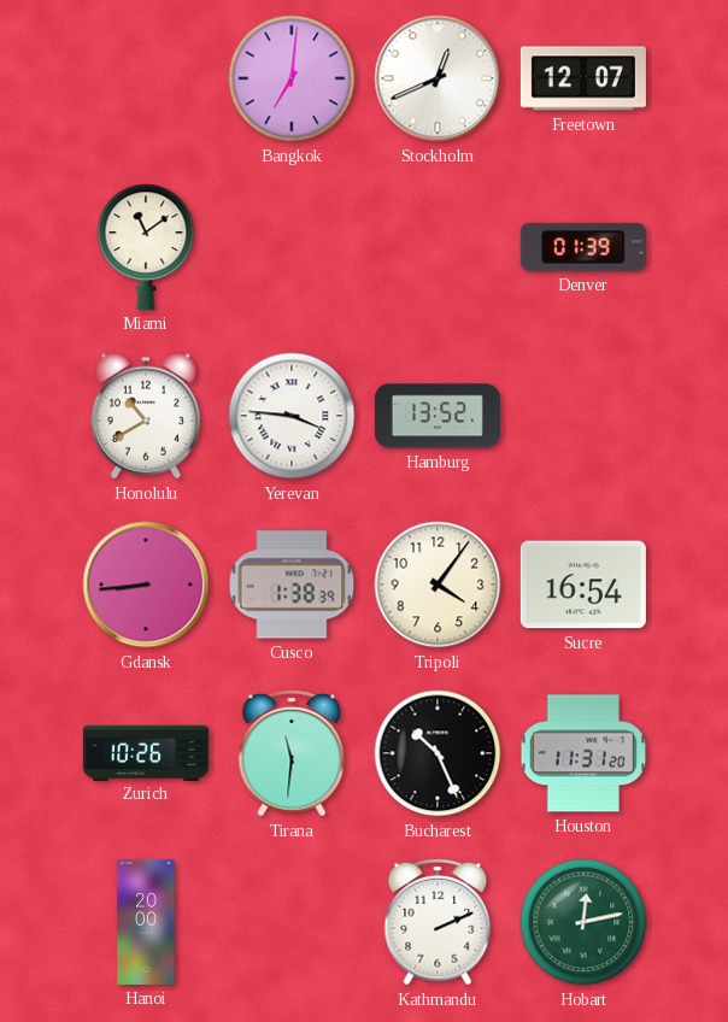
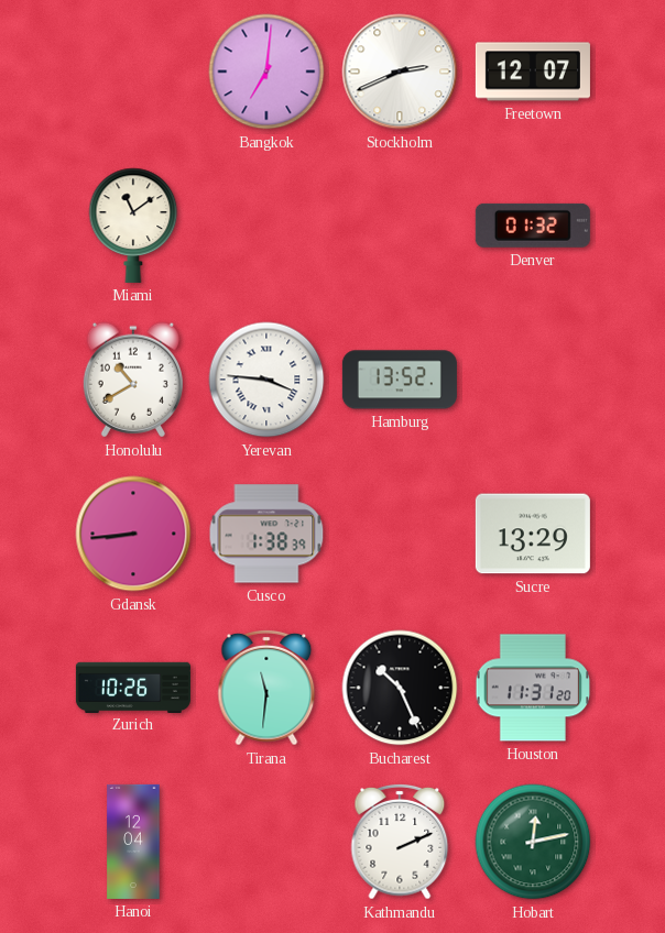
Stockholm: 12:41 -> 2:41
Denver: 01:39 -> 01:32
Tripoli: 4:06 -> none
Sucre: 16:54 -> 13:29
Hanoi: 20:00 -> 12:04
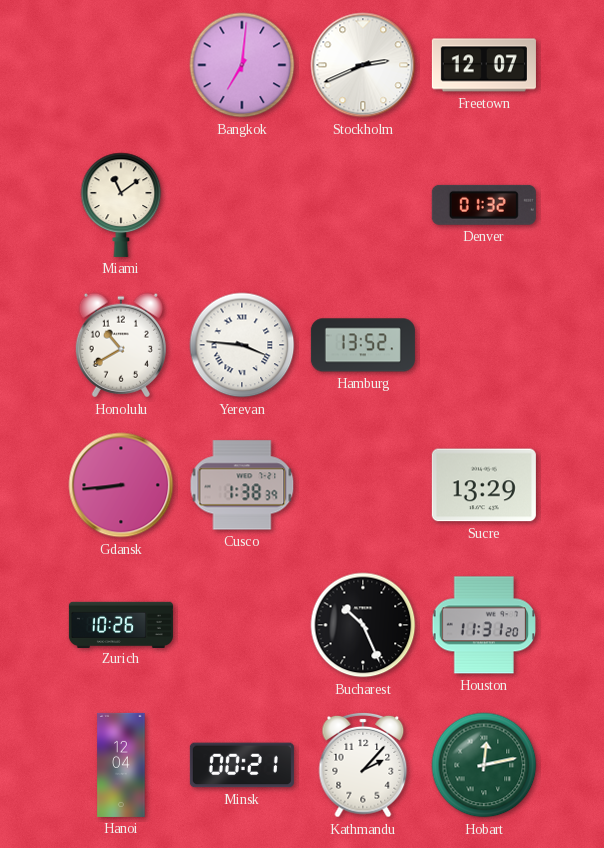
Tirana: 11:31 -> none
Minsk: none -> 00:21
Kathmandu: 2:11 -> 2:07
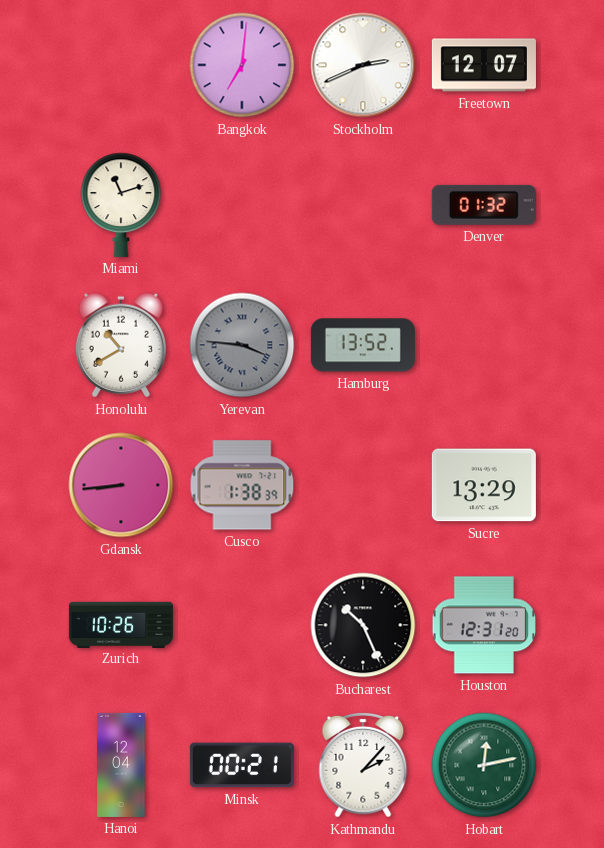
Miami: 11:09 -> 11:12
Yerevan dial: white -> grey
Houston: 11:31 -> 12:31
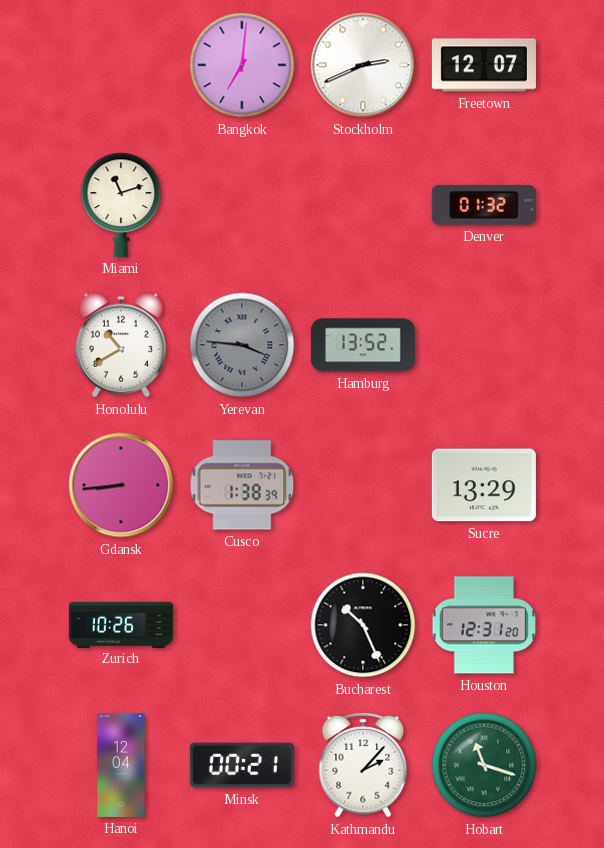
Hobart: 12:13 -> 11:18
